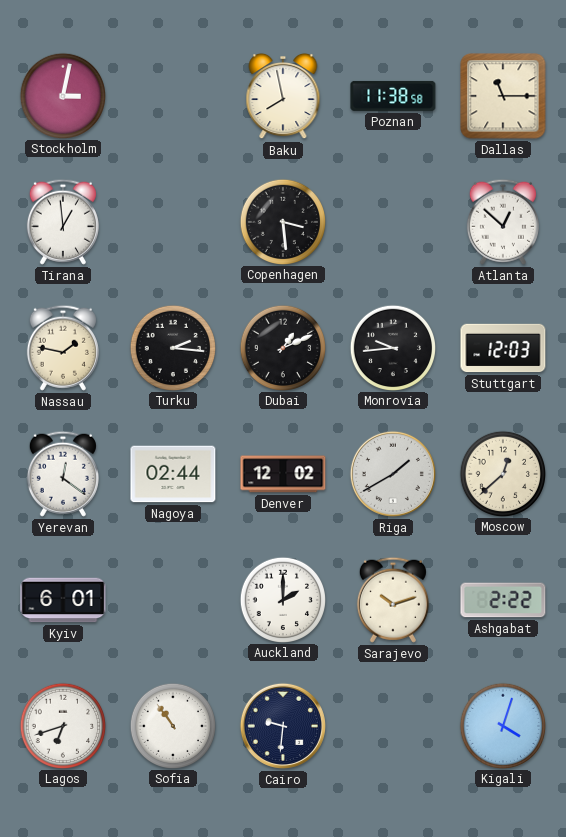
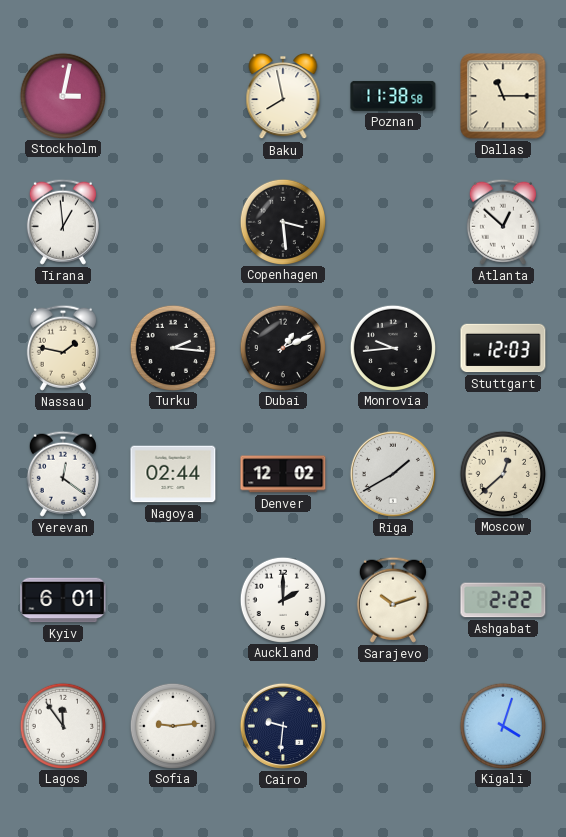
Lagos: 6:42 -> 11:54
Sofia: 10:54 -> 9:14
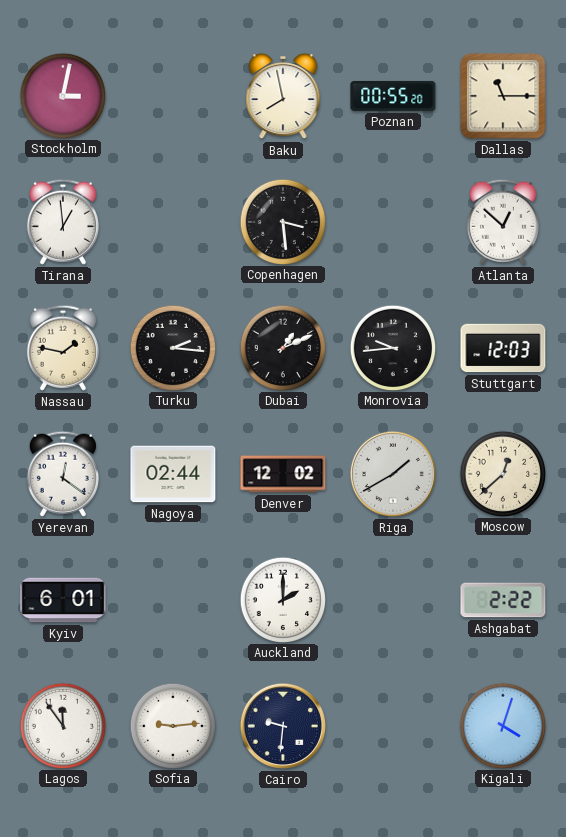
Poznan: 11:38 -> 00:55
Sarajevo: 10:12 -> none
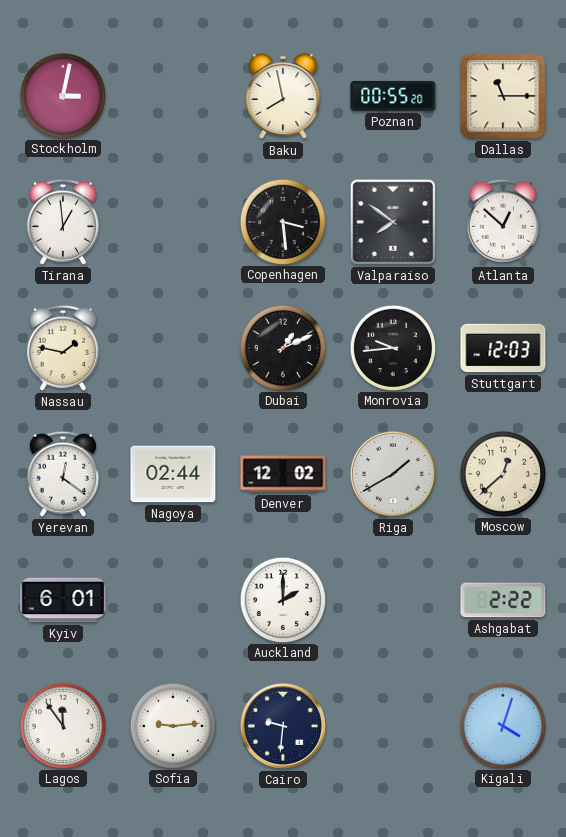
Valparaiso: none -> 7:51
Turku: 2:16 -> none
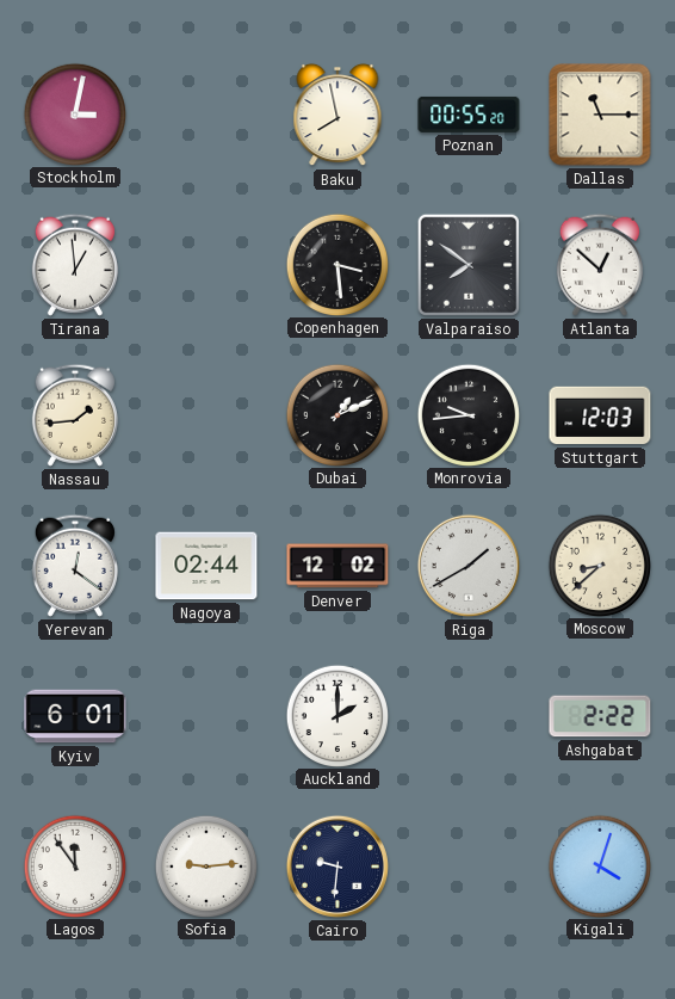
Nassau: 1:47 -> 1:44
Moscow: 12:38 -> 8:38
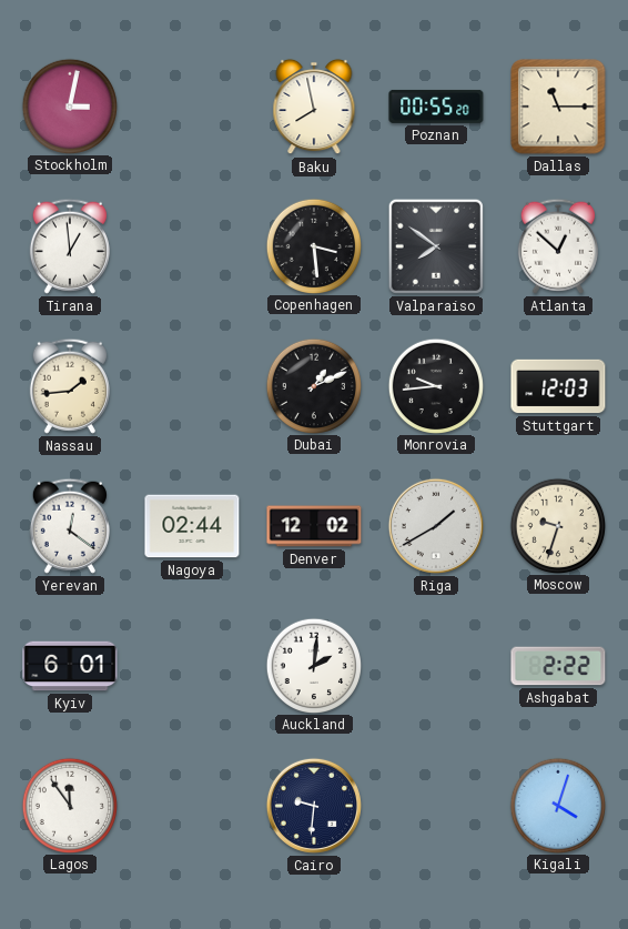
Moscow: 8:38 -> 9:33
Auckland: 2:00 -> 2:01
Sofia: 9:14 -> none
